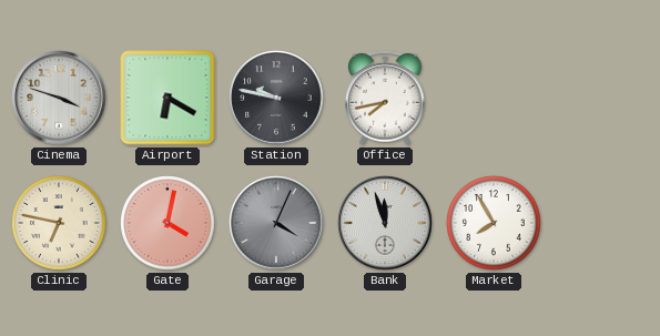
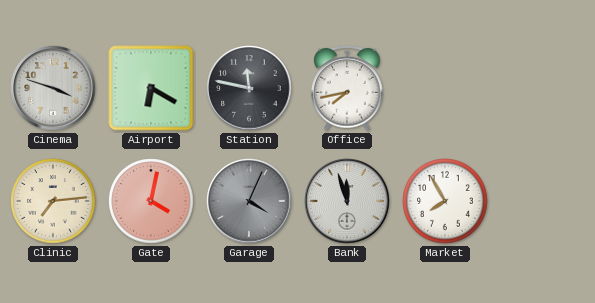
Station: 9:47 -> 11:47
Clinic: 6:47 -> 7:14
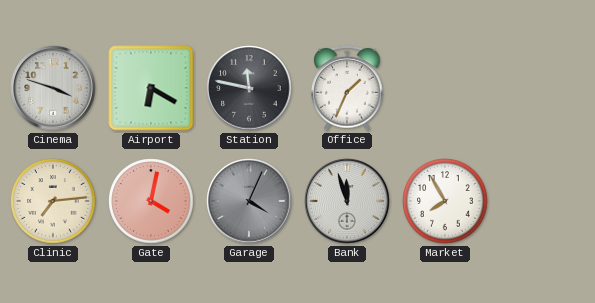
Office: 7:43 -> 1:34
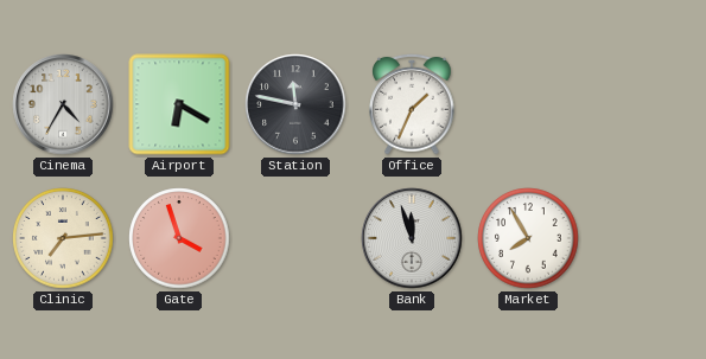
Cinema: 3:48 -> 4:35
Gate: 4:02 -> 3:57
Garage: 4:04 -> none
